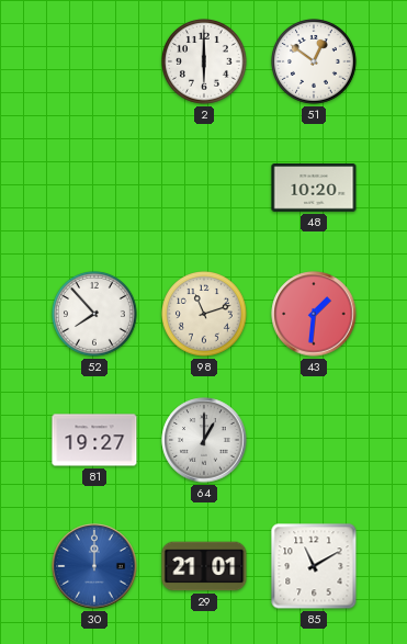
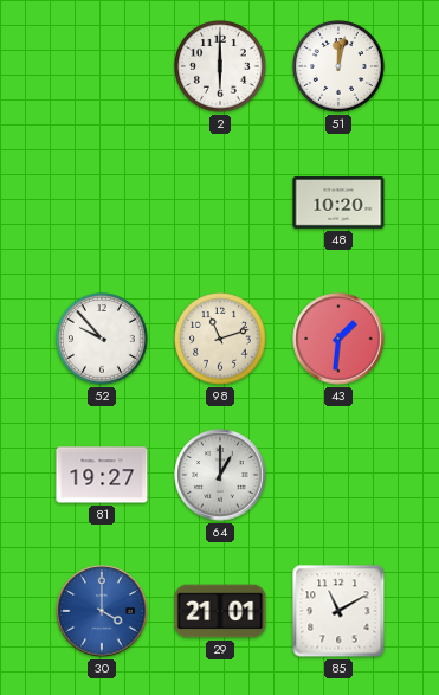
51: 12:51 -> 12:02
52: 7:53 -> 9:53
30: 12:00 -> 4:00
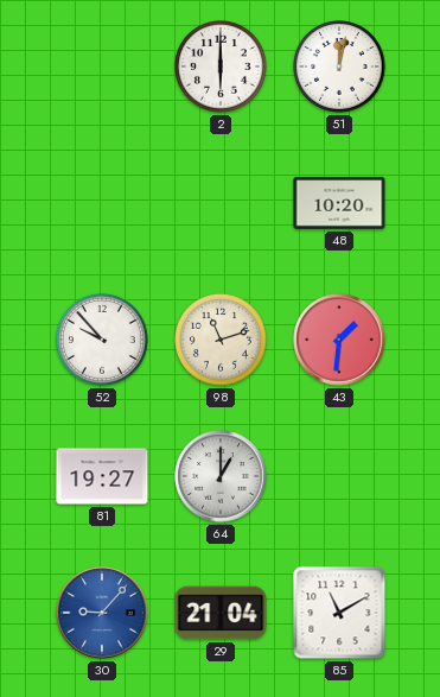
30: 4:00 -> 9:07
29: 21:01 -> 21:04
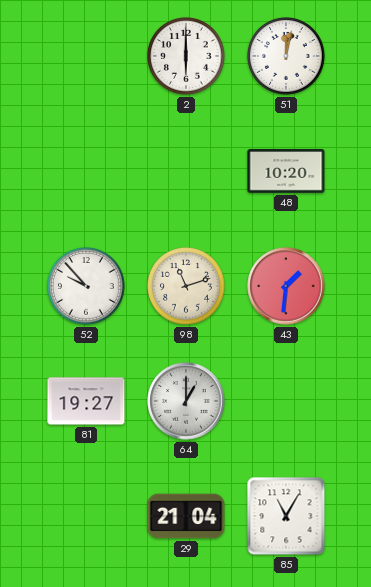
30: 9:07 -> none
85: 11:10 -> 11:05
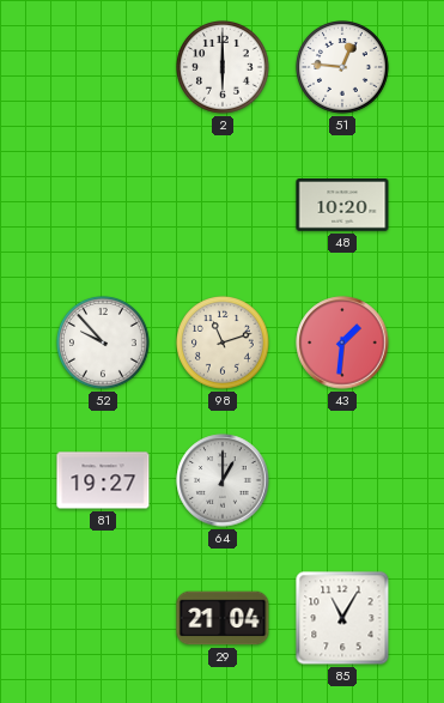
51: 12:02 -> 12:46
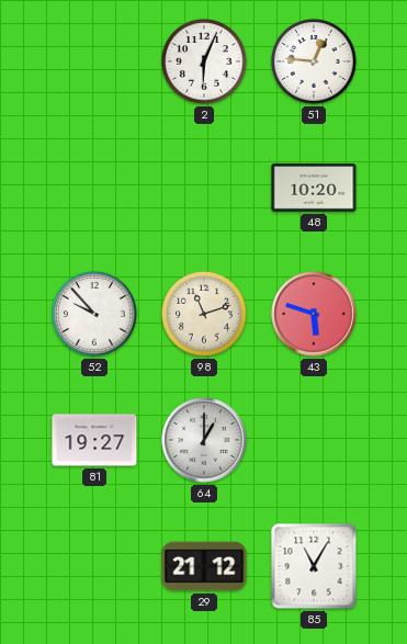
2: 6:00 -> 6:04
43: 1:31 -> 5:48
29: 21:04 -> 21:12
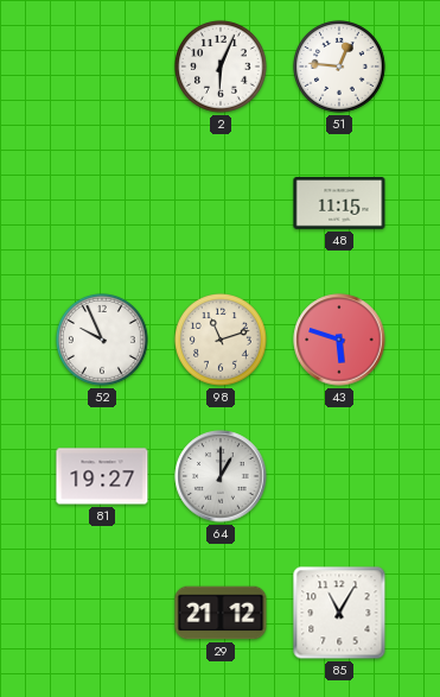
48: 10:20 -> 11:15
52: 9:53 -> 9:56
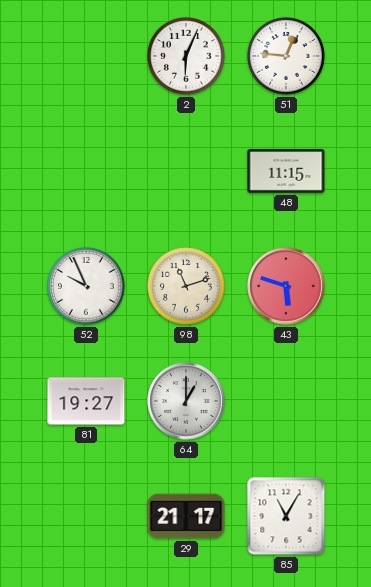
29: 21:12 -> 21:17
